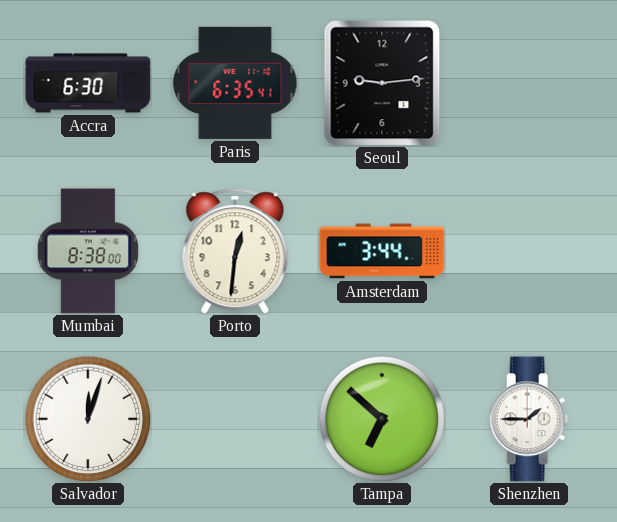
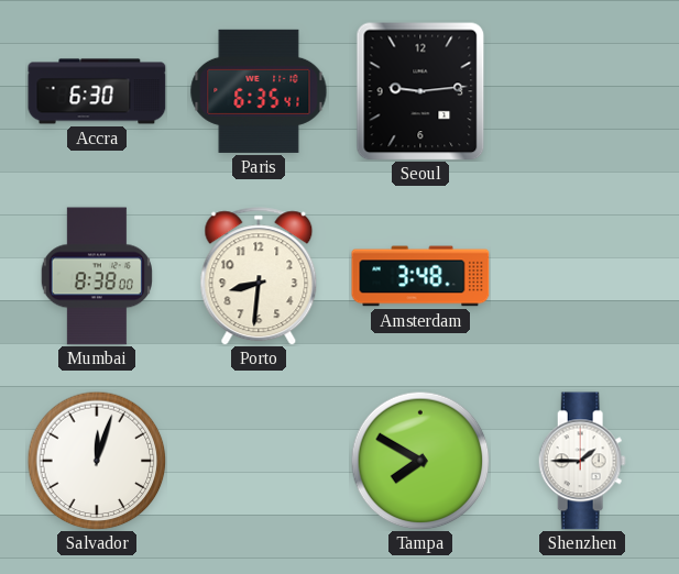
Porto: 12:31 -> 8:31
Amsterdam: 3:44 -> 3:48
Tampa: 6:52 -> 7:50
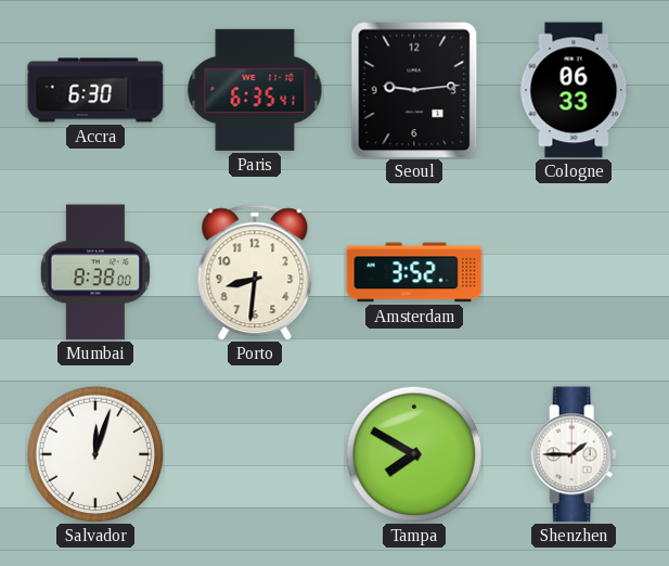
Cologne: none -> 06:33
Amsterdam: 3:48 -> 3:52
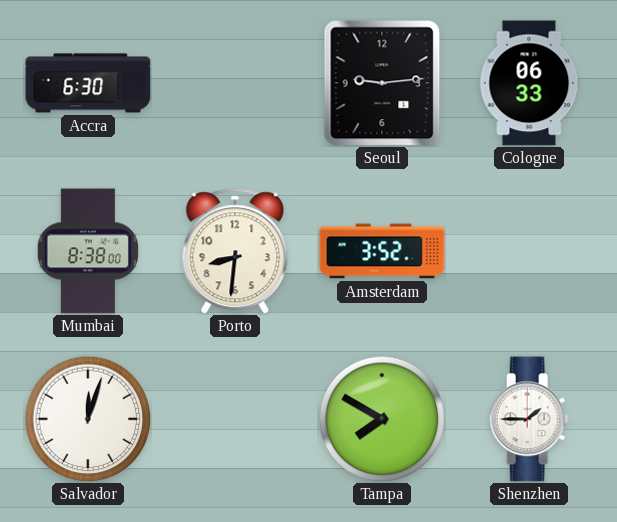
Paris: 6:35 -> none
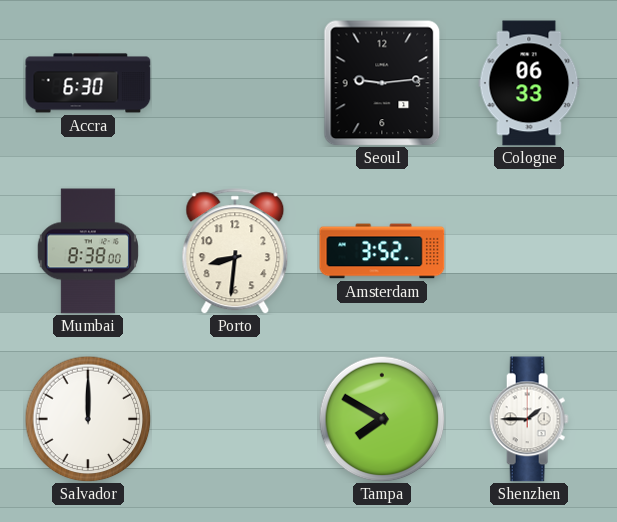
Salvador: 12:03 -> 12:00
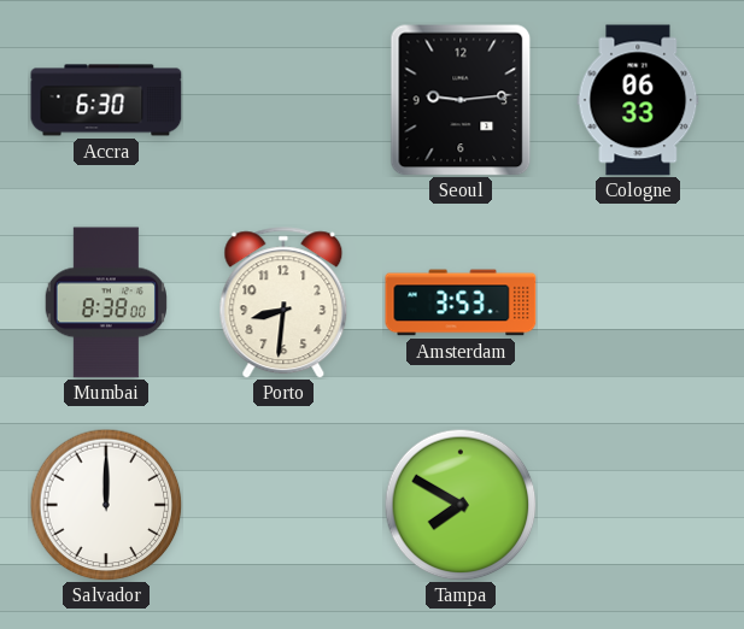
Amsterdam: 3:52 -> 3:53
Shenzhen: 1:45 -> none
